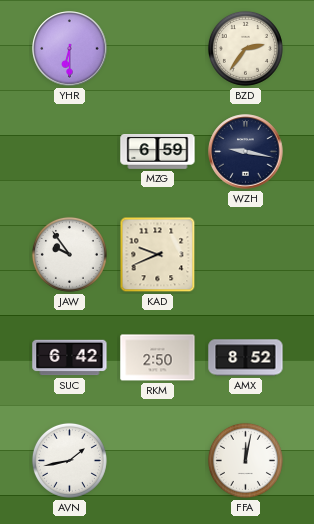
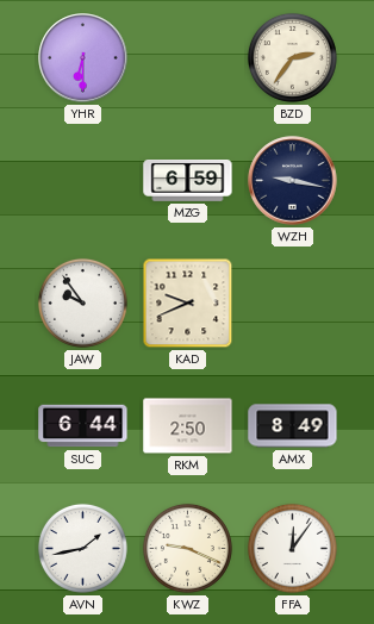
SUC: 6:42 -> 6:44
AMX: 8:52 -> 8:49
KWZ: none -> 9:19
FFA: 12:02 -> 12:06
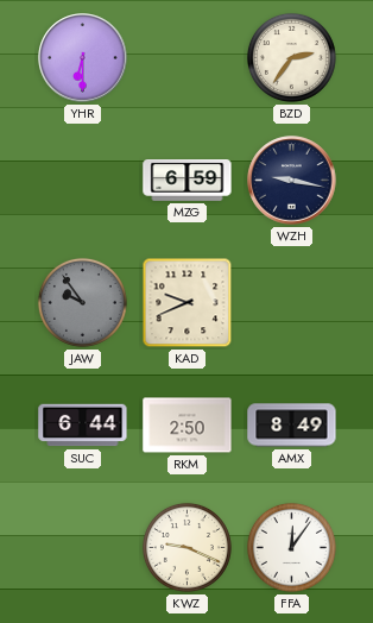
JAW dial: white -> grey
AVN: 1:43 -> none
